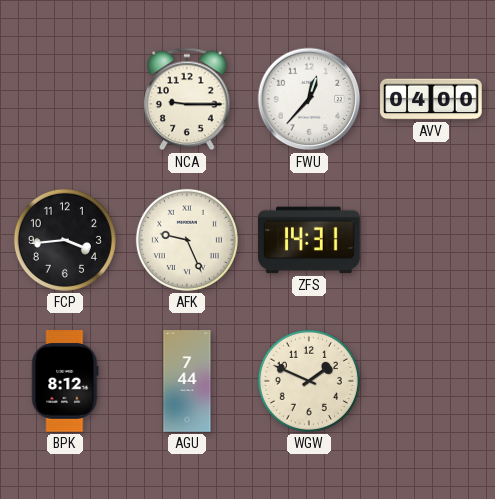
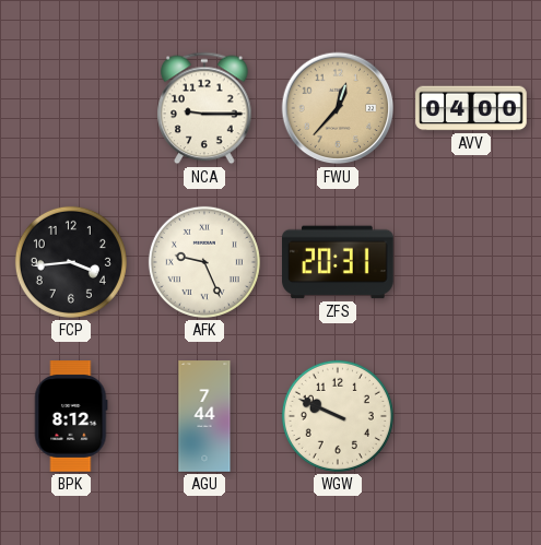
FWU dial: white -> champagne
ZFS: 14:31 -> 20:31
WGW: 1:49 -> 9:49
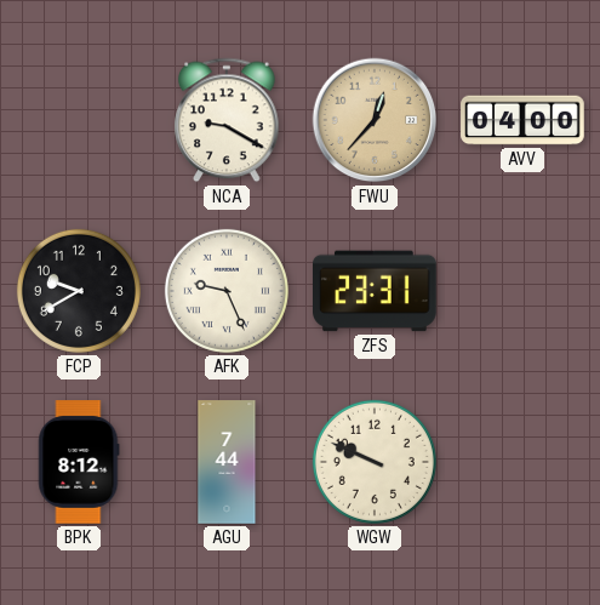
NCA: 9:15 -> 9:20
FCP: 3:44 -> 9:40
ZFS: 20:31 -> 23:31
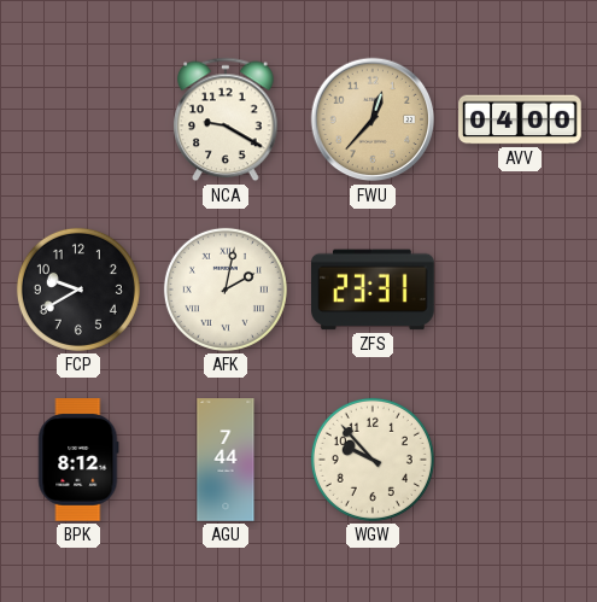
AFK: 9:26 -> 2:02
WGW: 9:49 -> 9:53
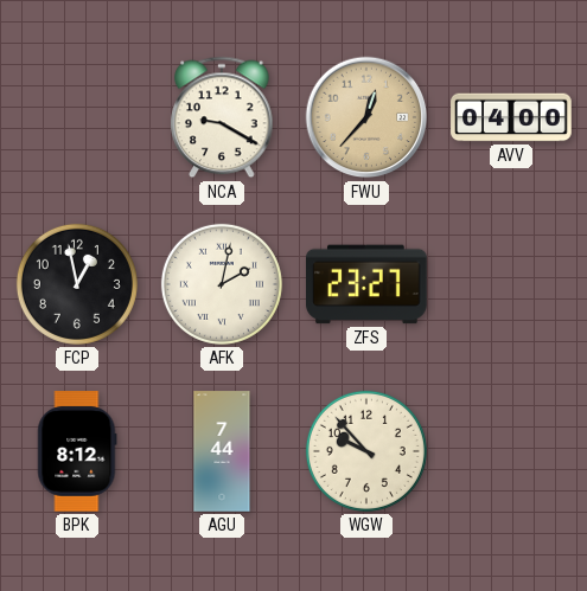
FCP: 9:40 -> 12:58
ZFS: 23:31 -> 23:27
